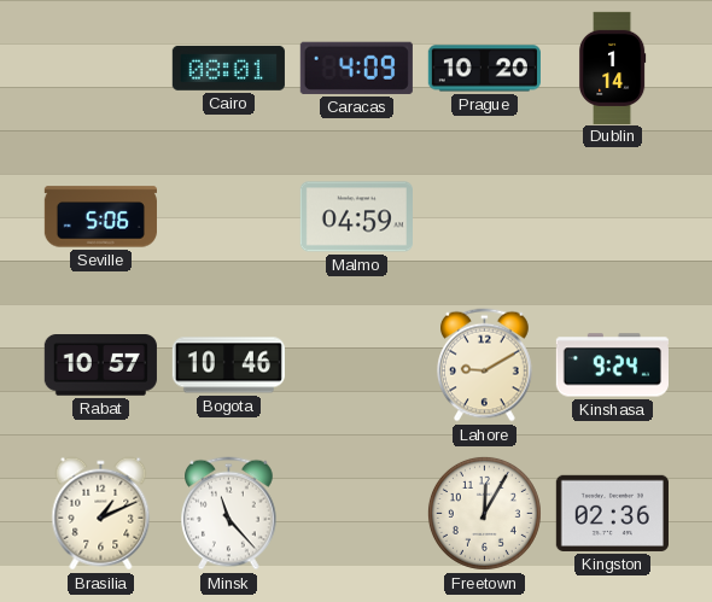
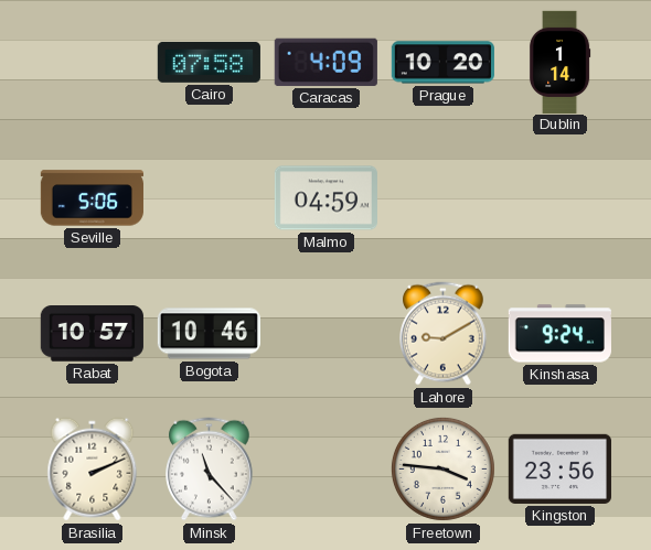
Cairo: 08:01 -> 07:58
Brasilia: 1:11 -> 2:11
Freetown: 12:05 -> 3:46
Kingston: 02:36 -> 23:56
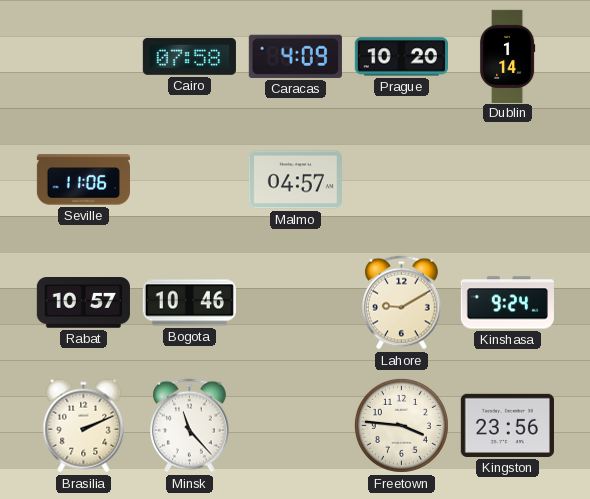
Seville: 5:06 -> 11:06
Malmo: 04:59 -> 04:57
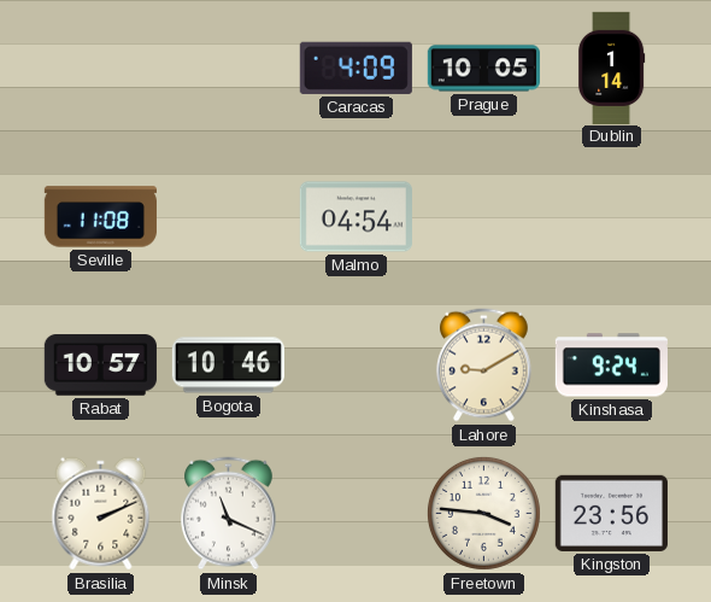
Cairo: 07:58 -> none
Prague: 10:20 -> 10:05
Seville: 11:06 -> 11:08
Malmo: 04:57 -> 04:54
Minsk: 11:23 -> 11:19
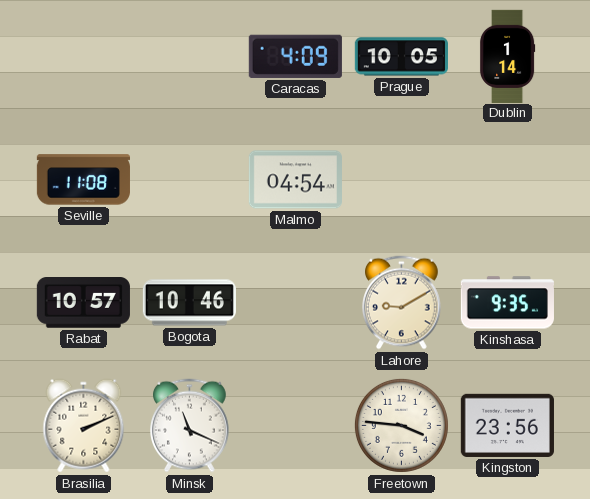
Kinshasa: 9:24 -> 9:35
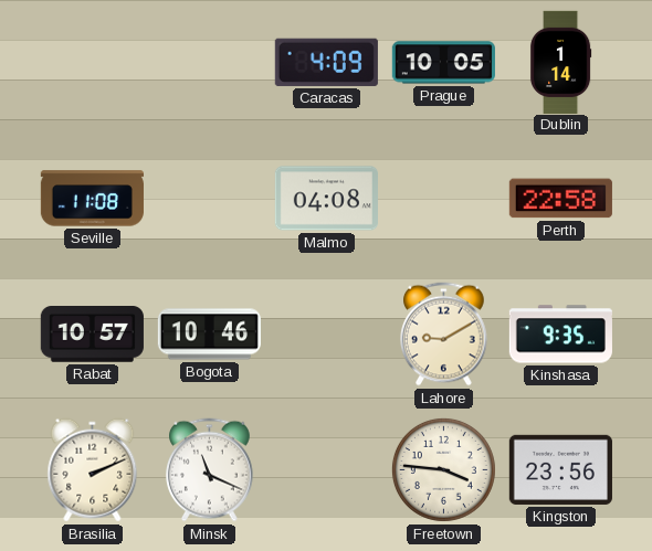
Malmo: 04:54 -> 04:08
Perth: none -> 22:58
